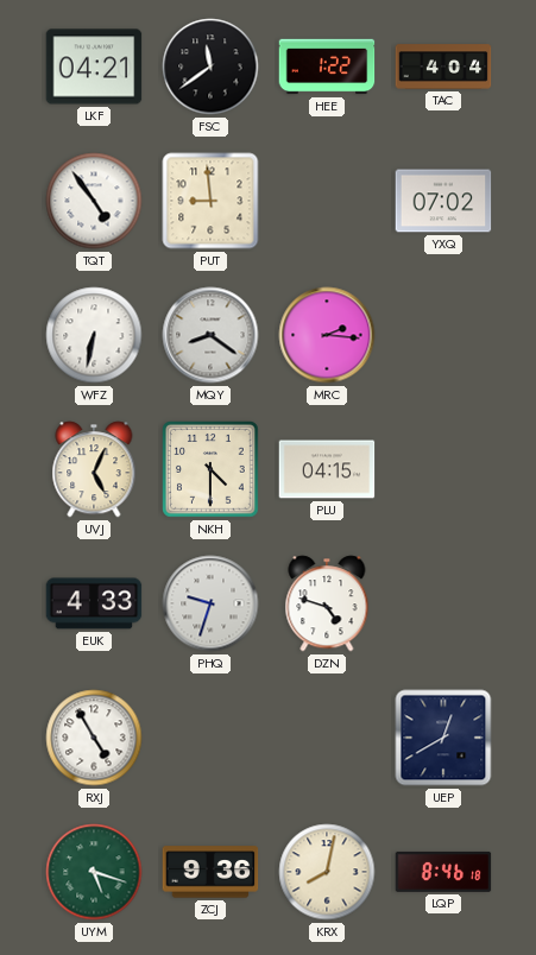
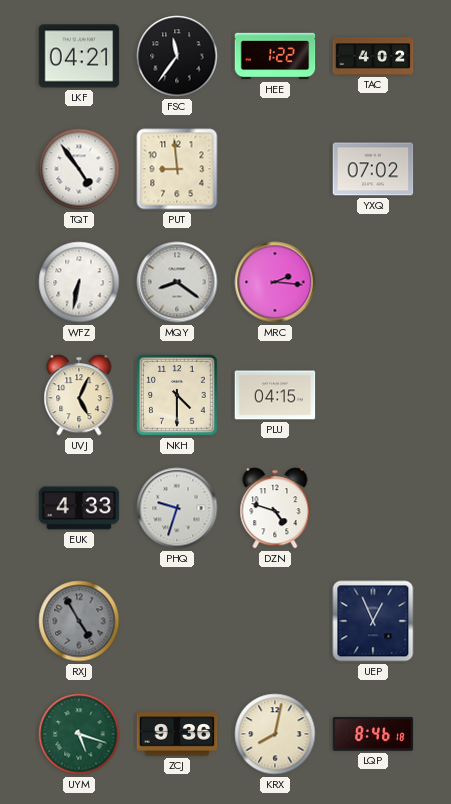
FSC: 11:39 -> 11:36
TAC: 4:04 -> 4:02
RXJ dial: white -> grey
UEP: 12:40 -> 12:56
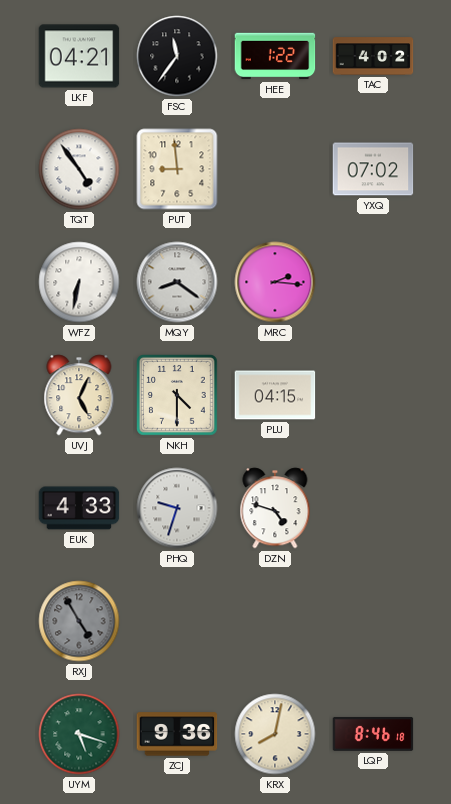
UEP: 12:56 -> none
